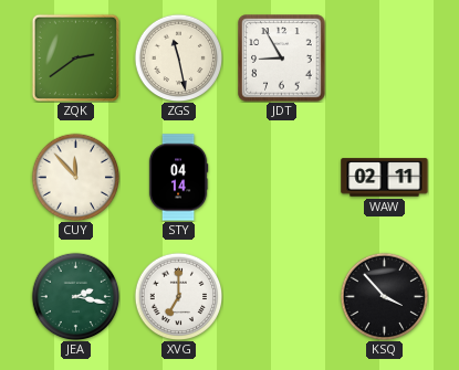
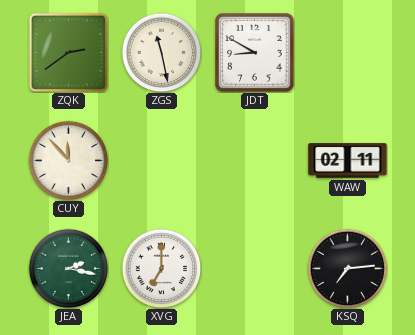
JDT: 8:55 -> 8:50
STY: 04:14 -> none
KSQ: 3:53 -> 7:14
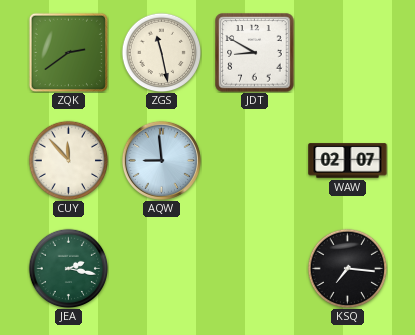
AQW: none -> 8:59
WAW: 02:11 -> 02:07
XVG: 7:00 -> none
KSQ: 7:14 -> 7:16
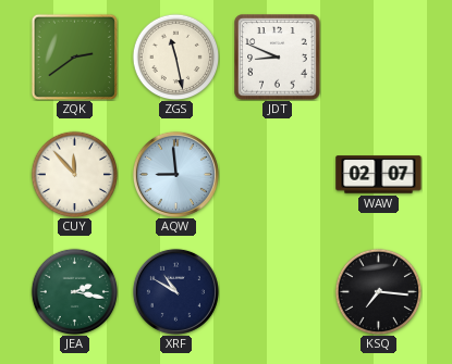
JDT: 8:50 -> 8:49
XRF: none -> 10:50
